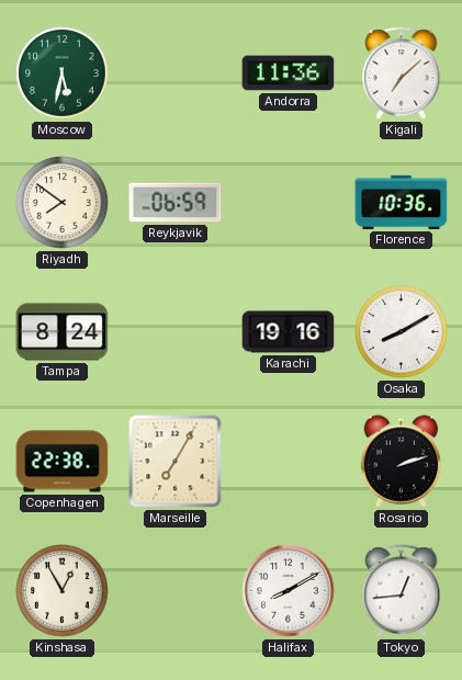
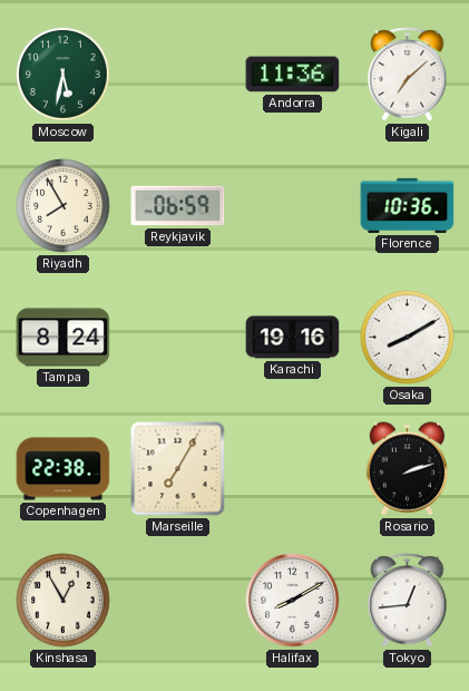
Riyadh: 7:51 -> 7:55
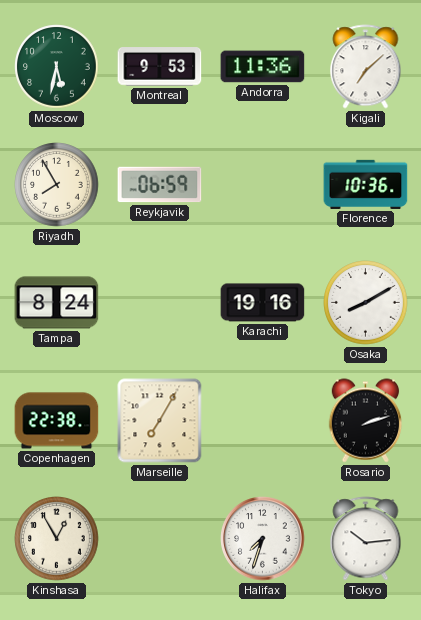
Montreal: none -> 9:53
Halifax: 8:10 -> 7:33
Tokyo: 12:44 -> 10:14
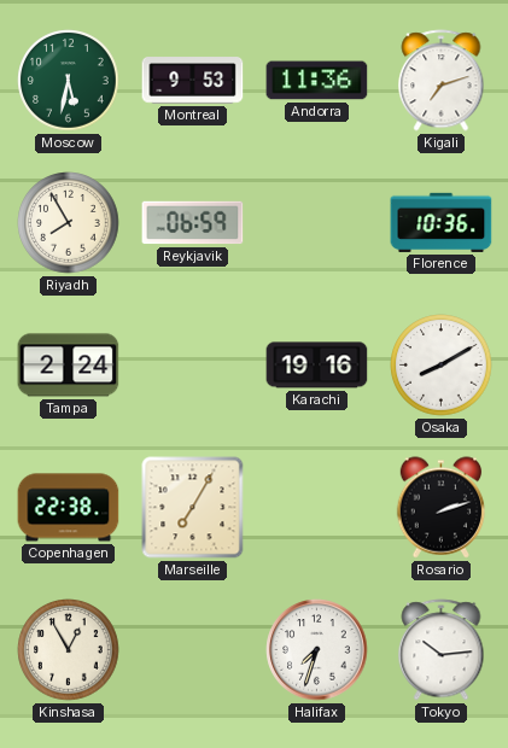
Kigali: 7:08 -> 7:12
Tampa: 8:24 -> 2:24
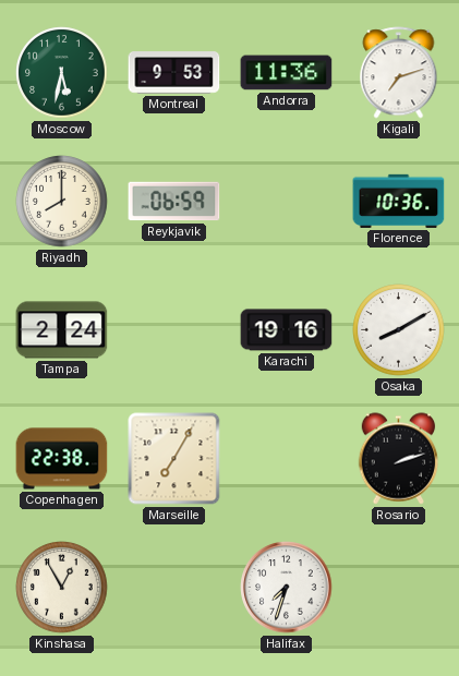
Riyadh: 7:55 -> 8:00
Tokyo: 10:14 -> none
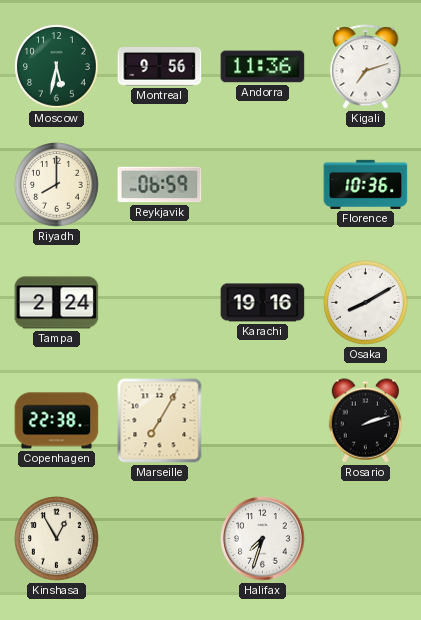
Montreal: 9:53 -> 9:56
